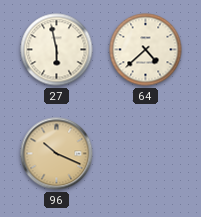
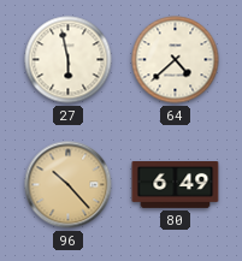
96: 10:19 -> 10:23
80: none -> 6:49
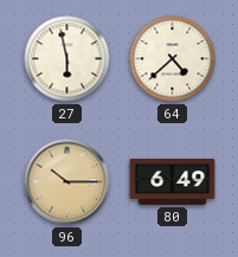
96: 10:23 -> 10:15
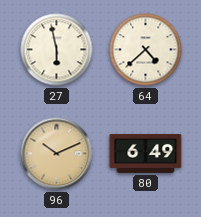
96: 10:15 -> 10:11
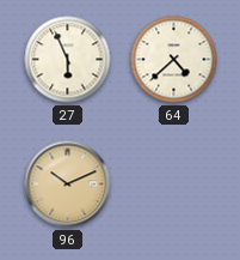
27: 5:58 -> 5:56
80: 6:49 -> none
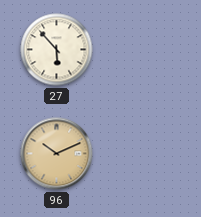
27: 5:56 -> 5:53
64: 4:38 -> none
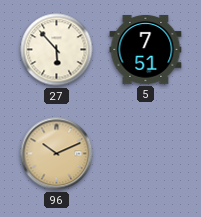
5: none -> 7:51
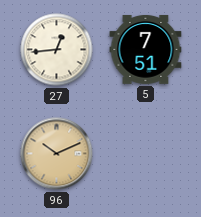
27: 5:53 -> 12:44
